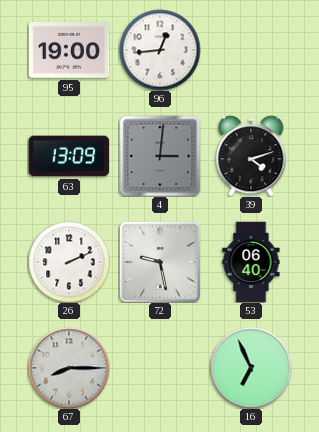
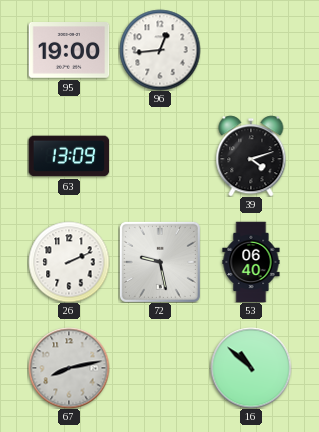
4: 3:01 -> none
67: 8:15 -> 8:13
16: 6:56 -> 10:52
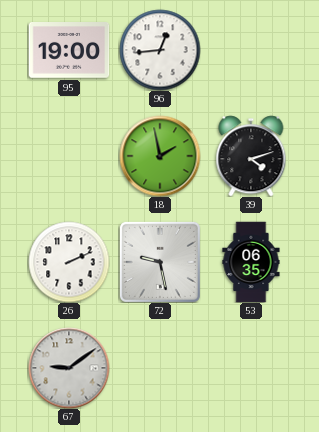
63: 13:09 -> none
18: none -> 1:58
53: 06:40 -> 06:35
67: 8:13 -> 9:09
16: 10:52 -> none
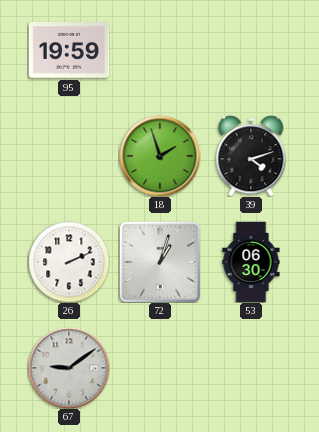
95: 19:00 -> 19:59
96: 12:44 -> none
18: 1:58 -> 1:57
72: 9:28 -> 1:03
53: 06:35 -> 06:30
